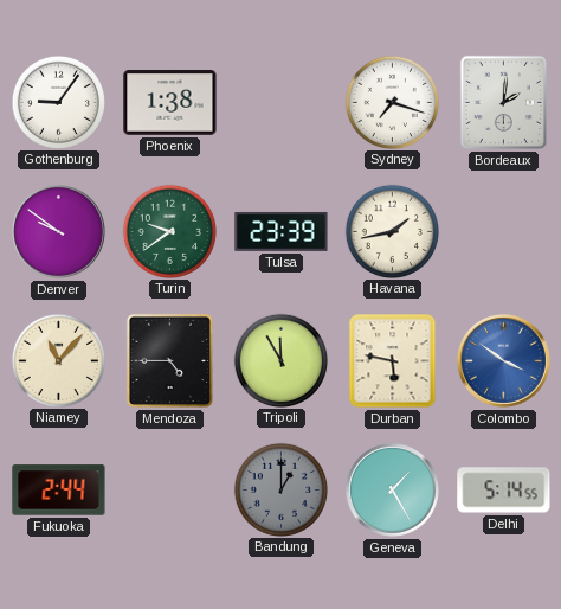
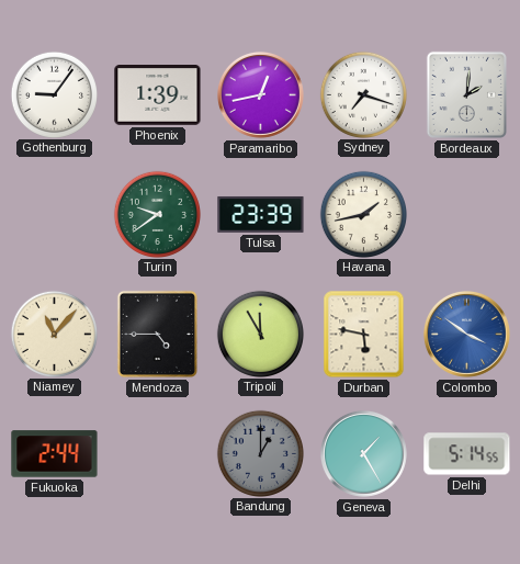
Phoenix: 1:38 -> 1:39
Paramaribo: none -> 12:43
Denver: 9:51 -> none
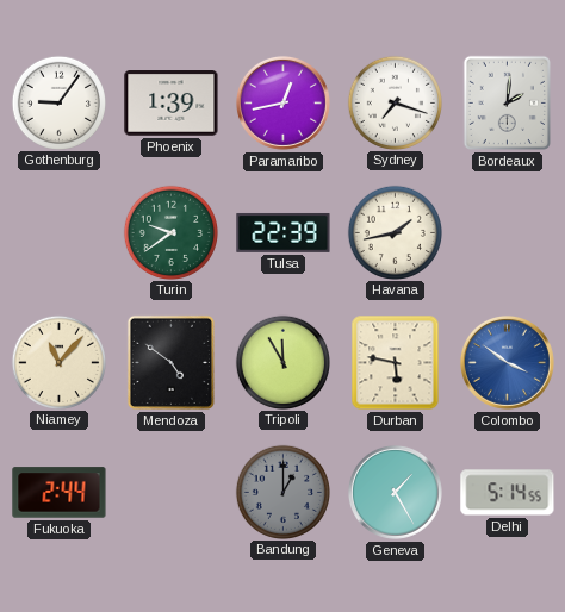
Tulsa: 23:39 -> 22:39
Mendoza: 4:45 -> 4:51
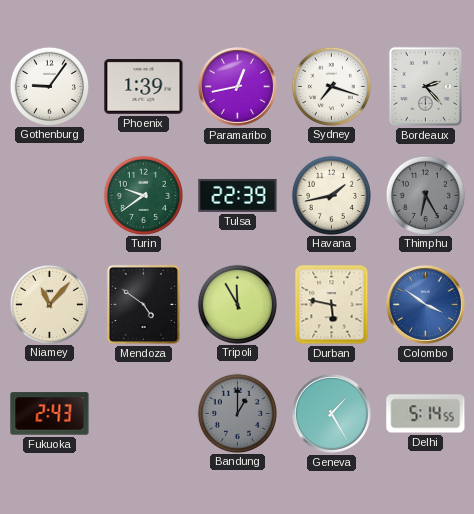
Bordeaux: 2:01 -> 2:23
Thimphu: none -> 6:25
Fukuoka: 2:44 -> 2:43
